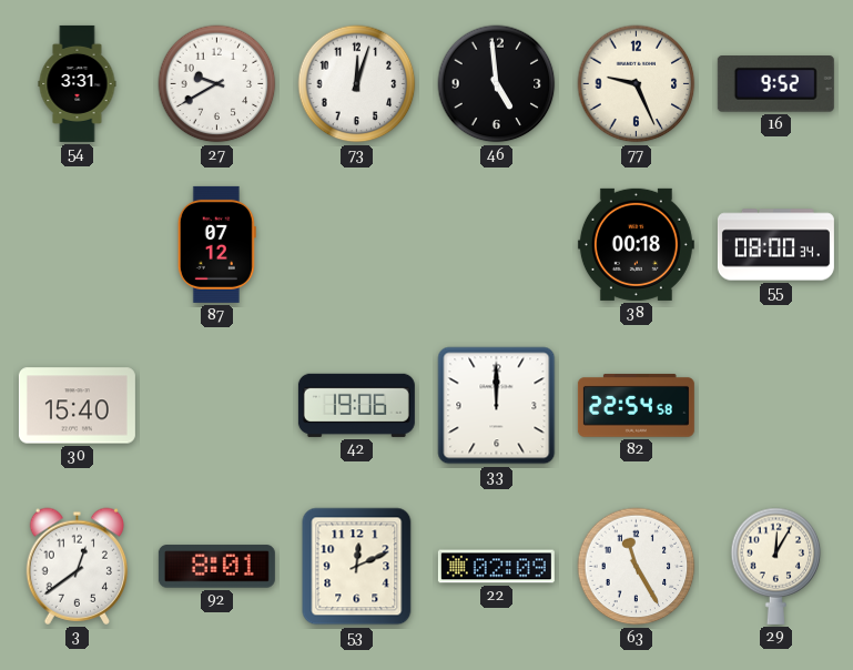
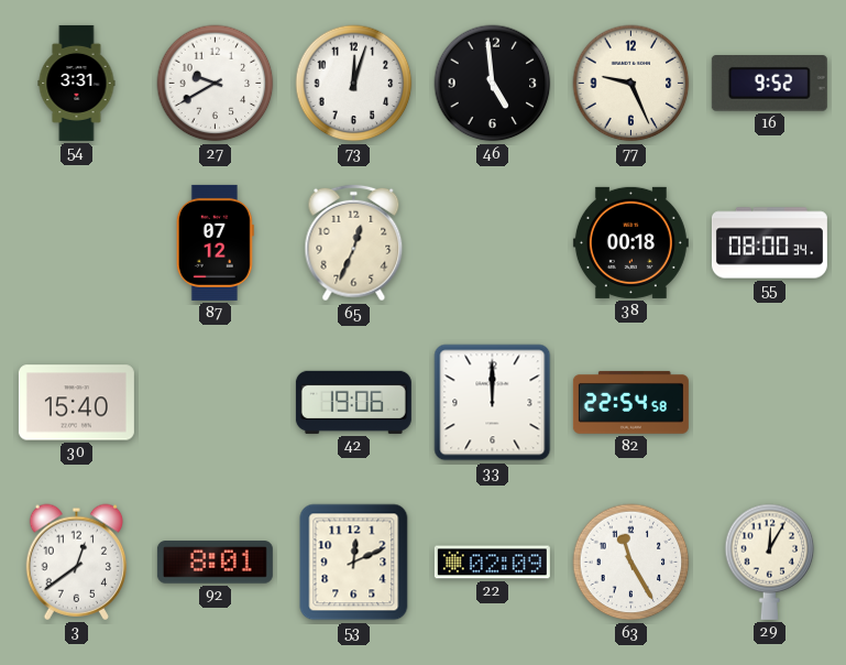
65: none -> 12:34
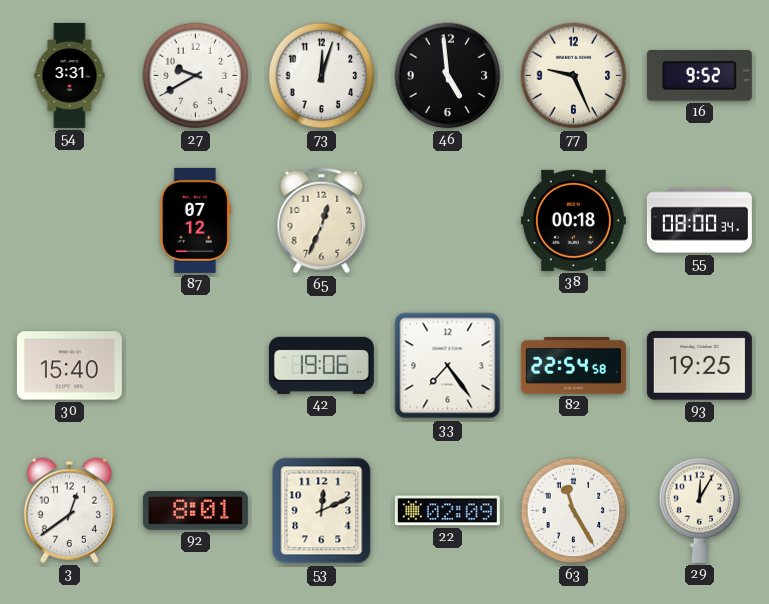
33: 12:00 -> 7:24
93: none -> 19:25
